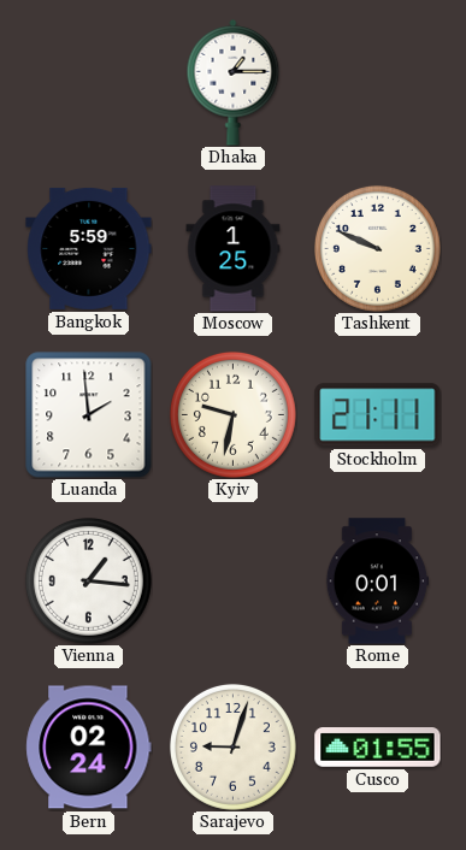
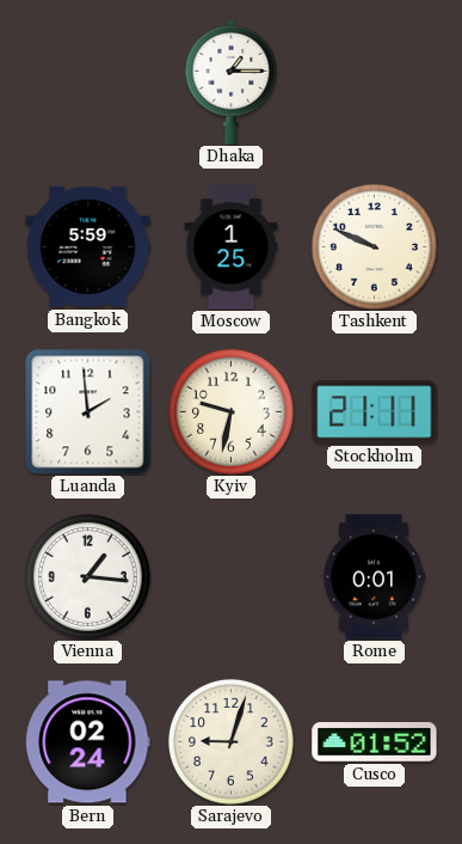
Cusco: 01:55 -> 01:52
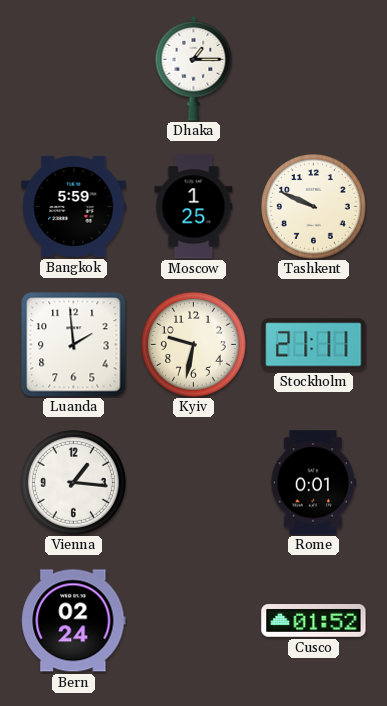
Sarajevo: 9:03 -> none
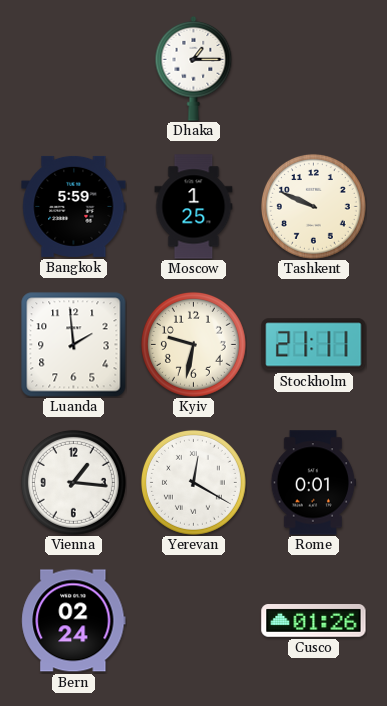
Yerevan: none -> 12:20
Cusco: 01:52 -> 01:26
